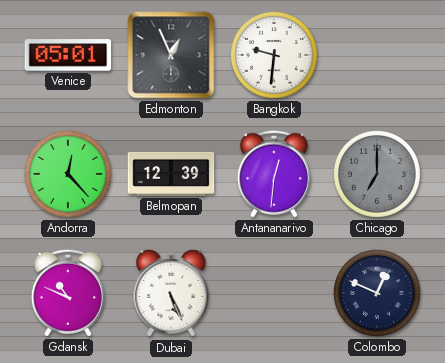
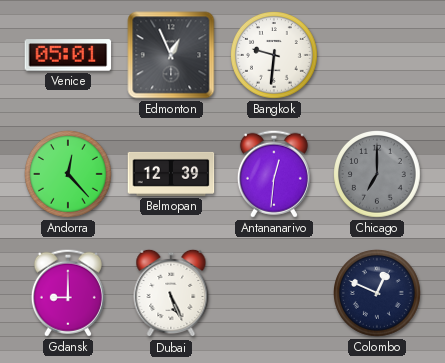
Gdansk: 10:49 -> 9:00
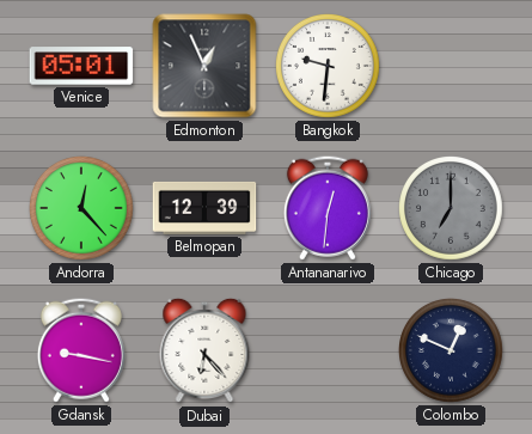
Gdansk: 9:00 -> 9:17
Dubai: 5:26 -> 6:23
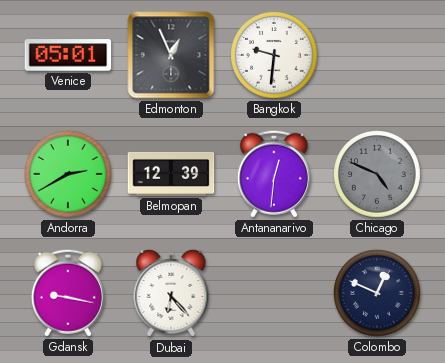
Andorra: 12:23 -> 2:40
Chicago: 7:00 -> 4:49
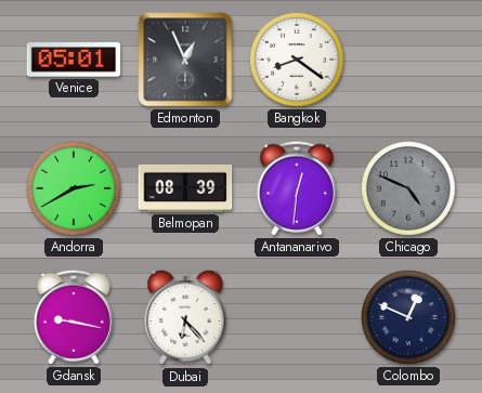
Bangkok: 9:31 -> 8:21
Belmopan: 12:39 -> 08:39
